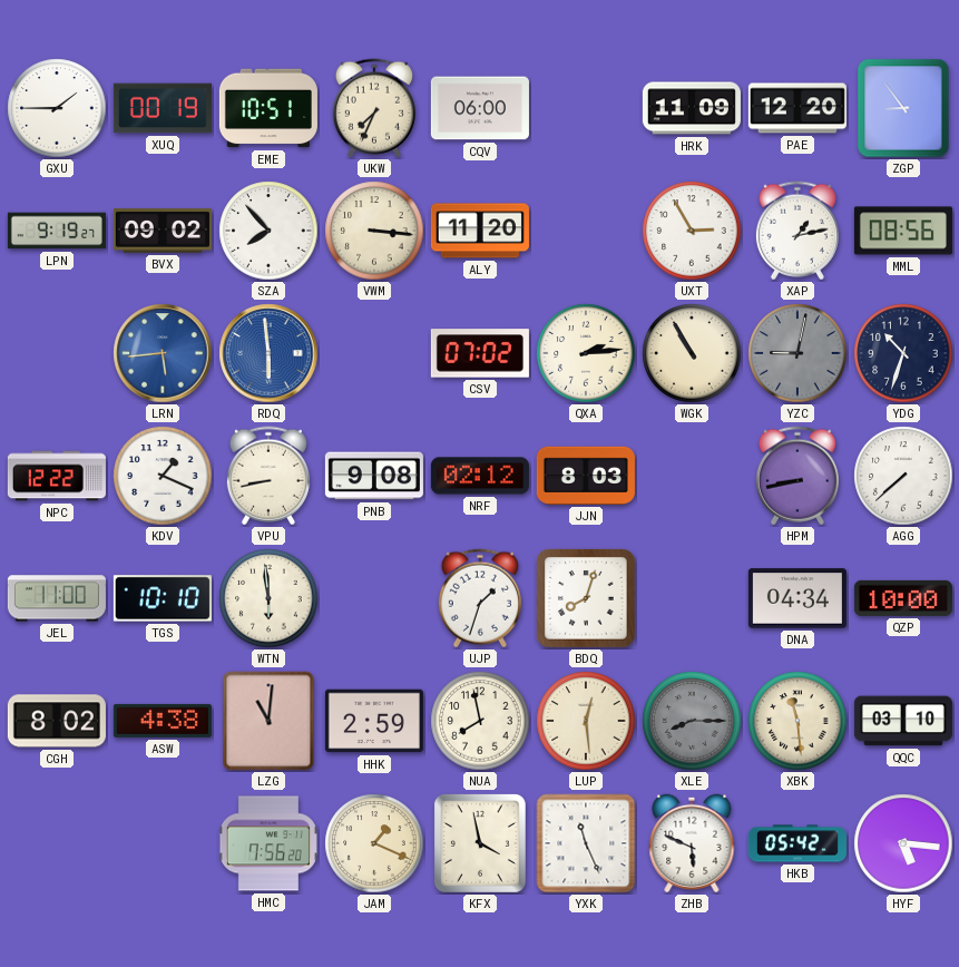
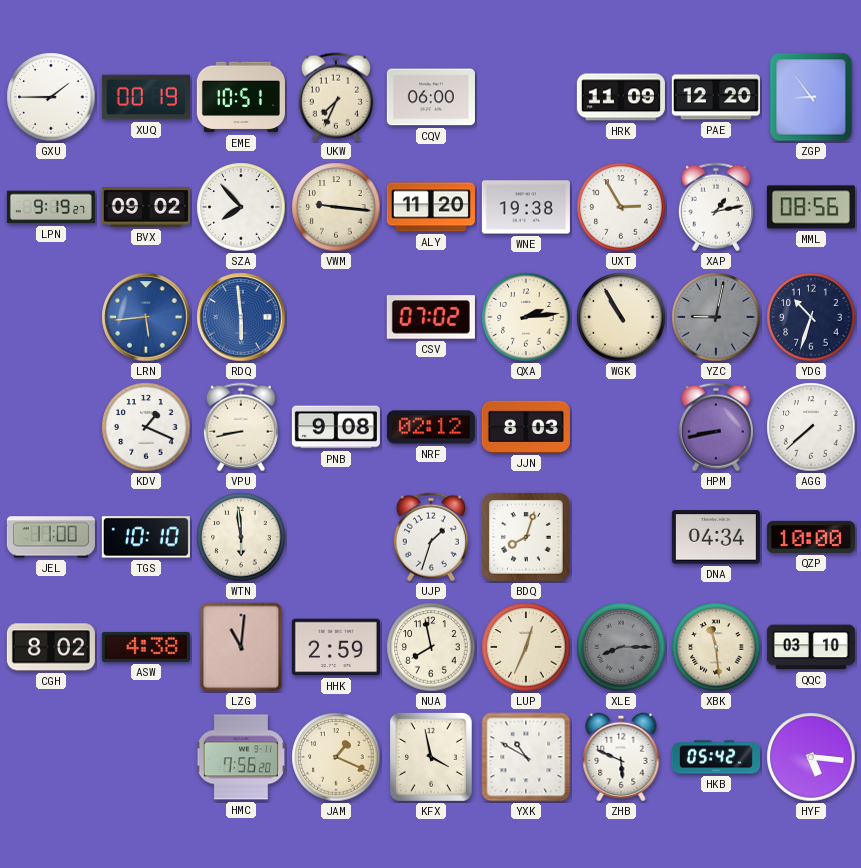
VWM: 3:16 -> 9:16
WNE: none -> 19:38
NPC: 12:22 -> none
LUP: 12:29 -> 12:34
YXK: 11:26 -> 10:50
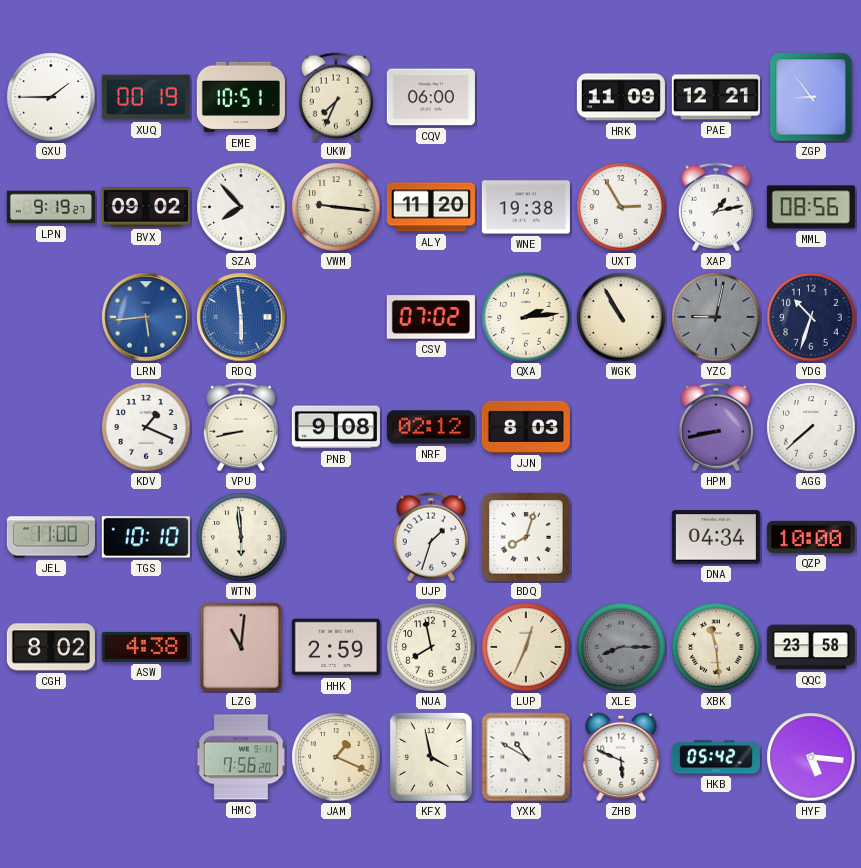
PAE: 12:20 -> 12:21
QQC: 03:10 -> 23:58
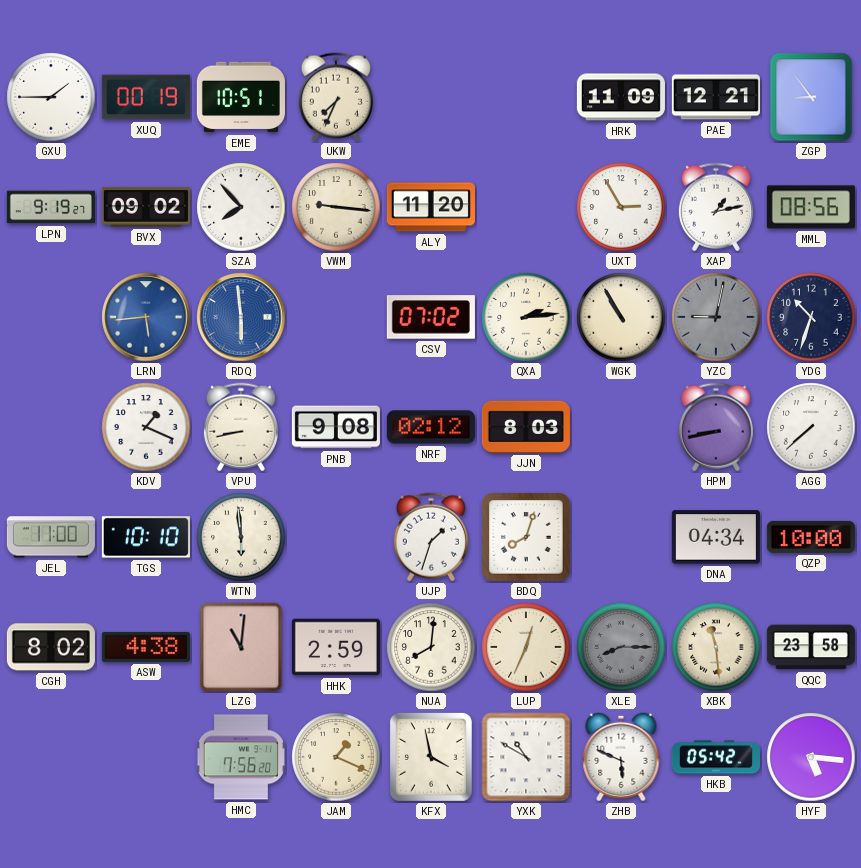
CQV: 06:00 -> none
WNE: 19:38 -> none
NUA: 7:58 -> 8:01
